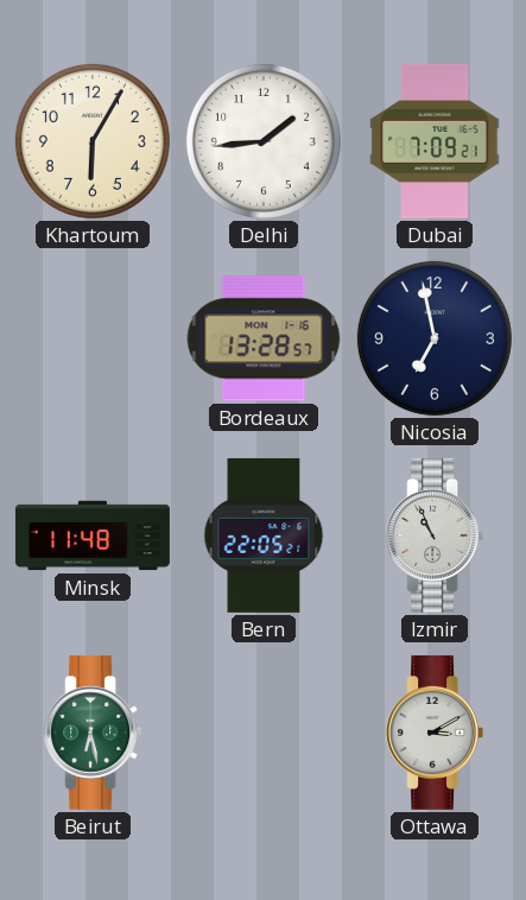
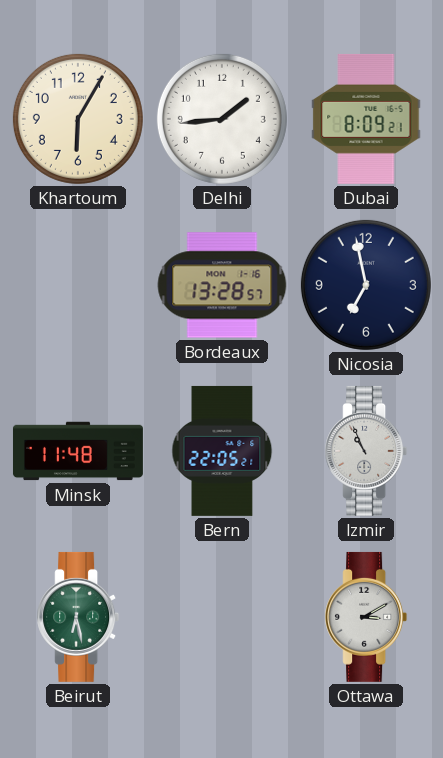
Dubai: 7:09 -> 8:09
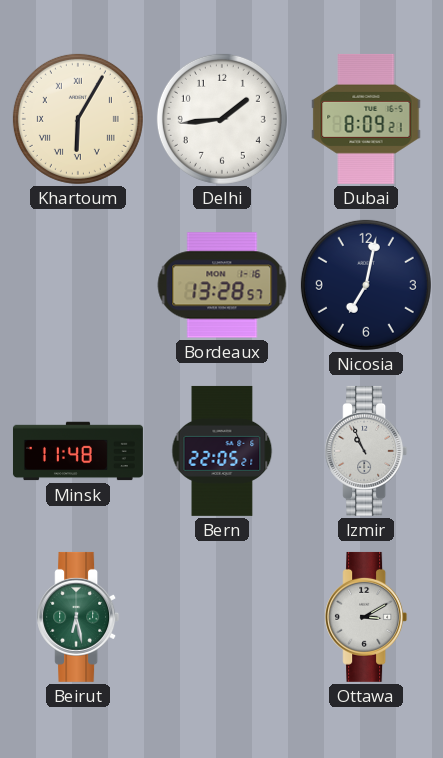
Khartoum numerals: Arabic -> Roman
Nicosia: 6:58 -> 7:02
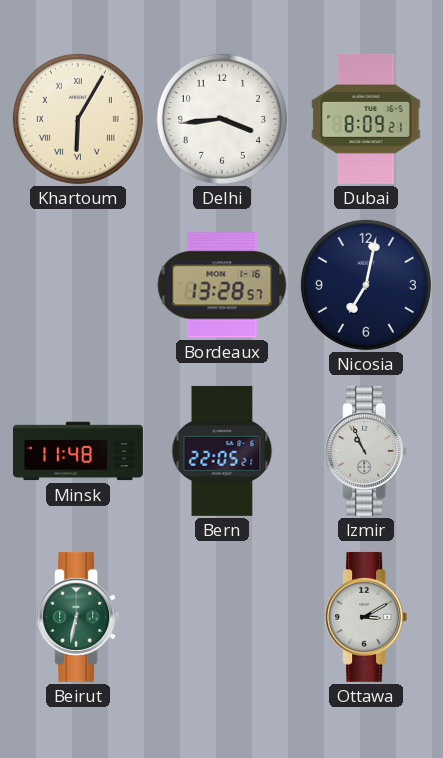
Delhi: 1:44 -> 3:44
Beirut: 6:28 -> 6:32
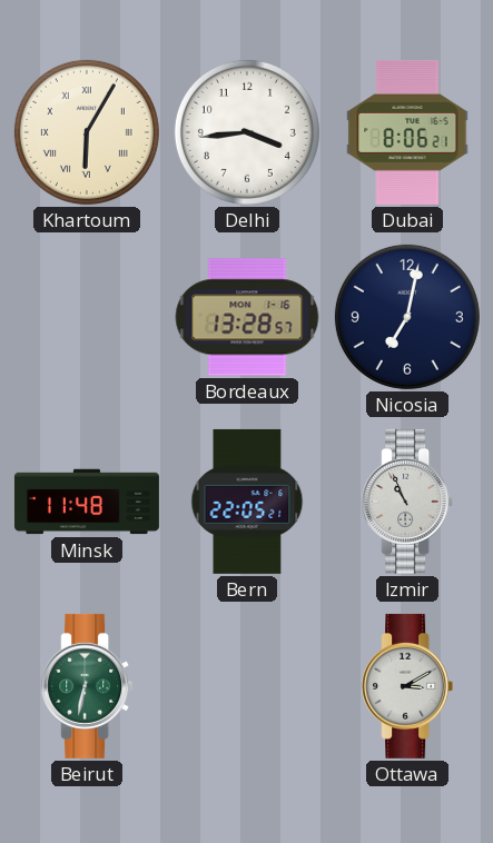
Dubai: 8:09 -> 8:06
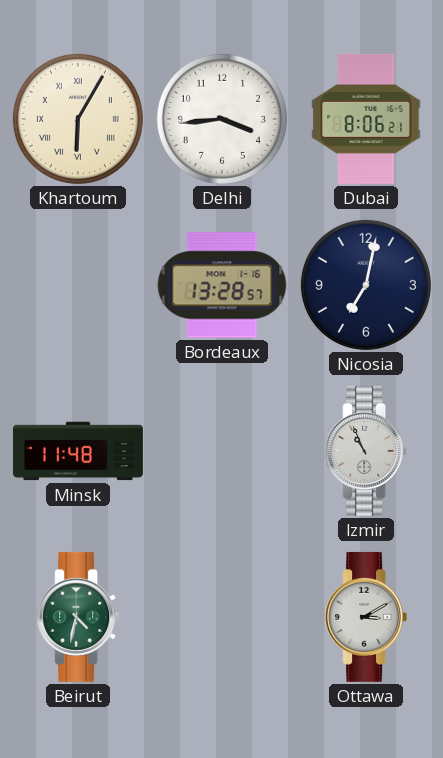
Bern: 22:05 -> none
Beirut: 6:32 -> 4:32
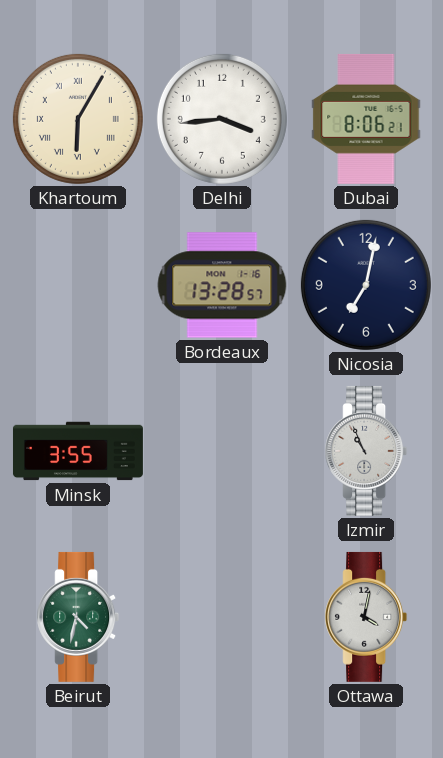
Minsk: 11:48 -> 3:55
Ottawa: 3:10 -> 4:02
